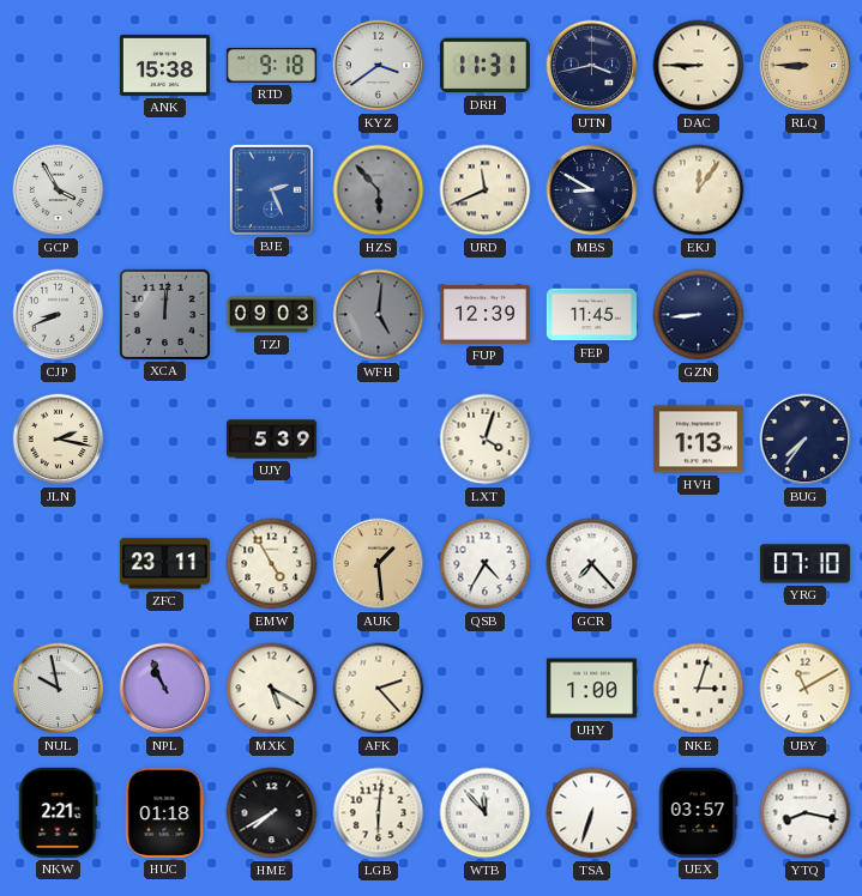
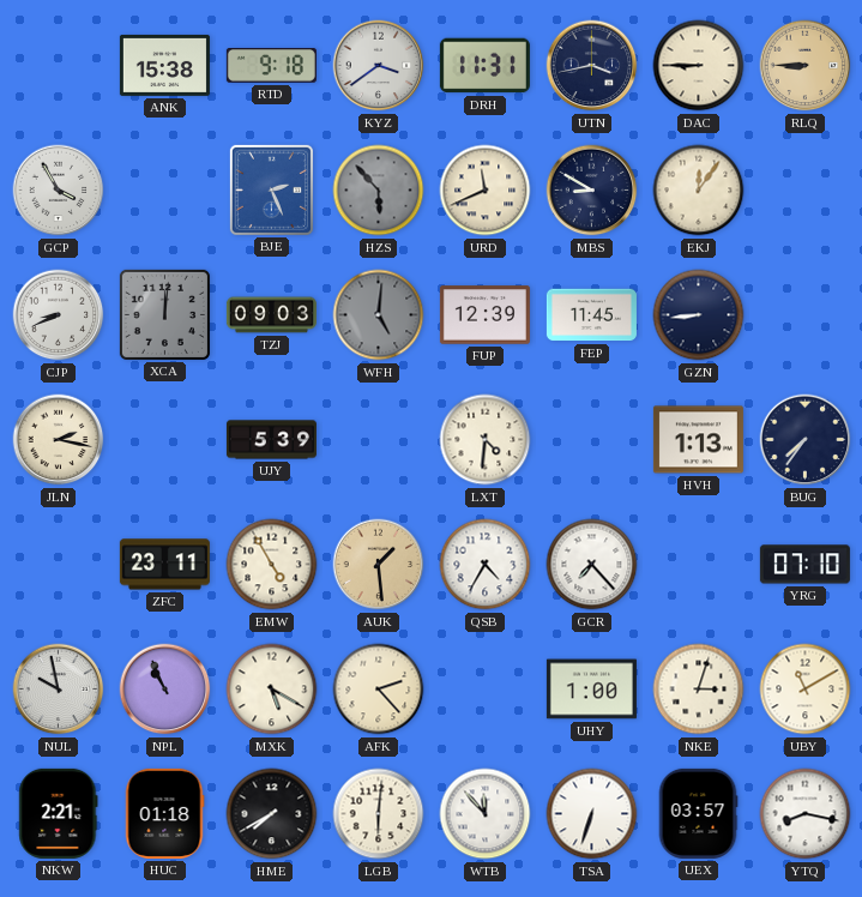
LXT: 4:03 -> 4:31
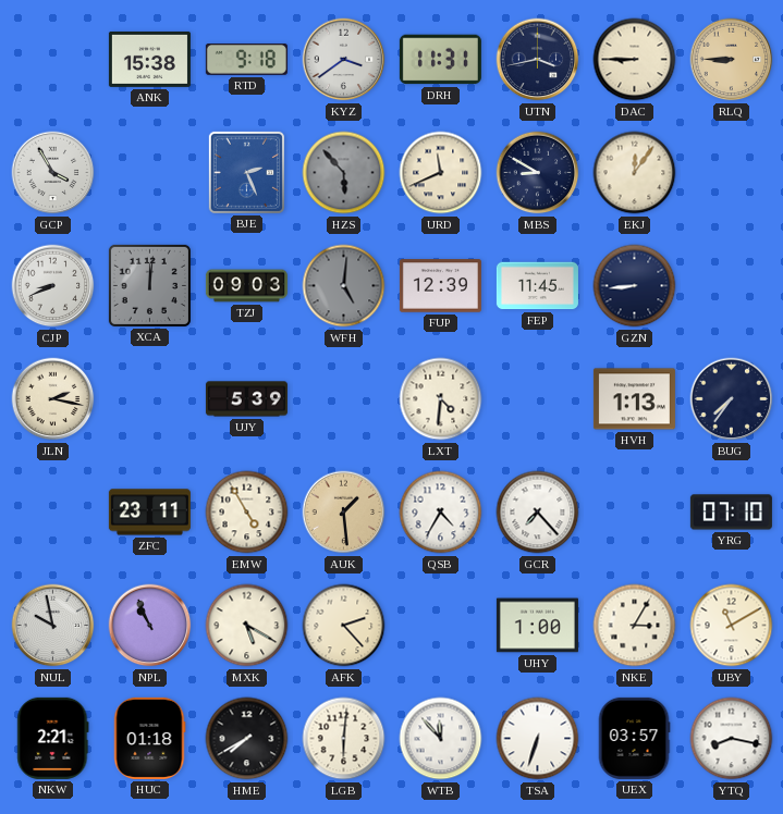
NKE: 3:03 -> 3:05
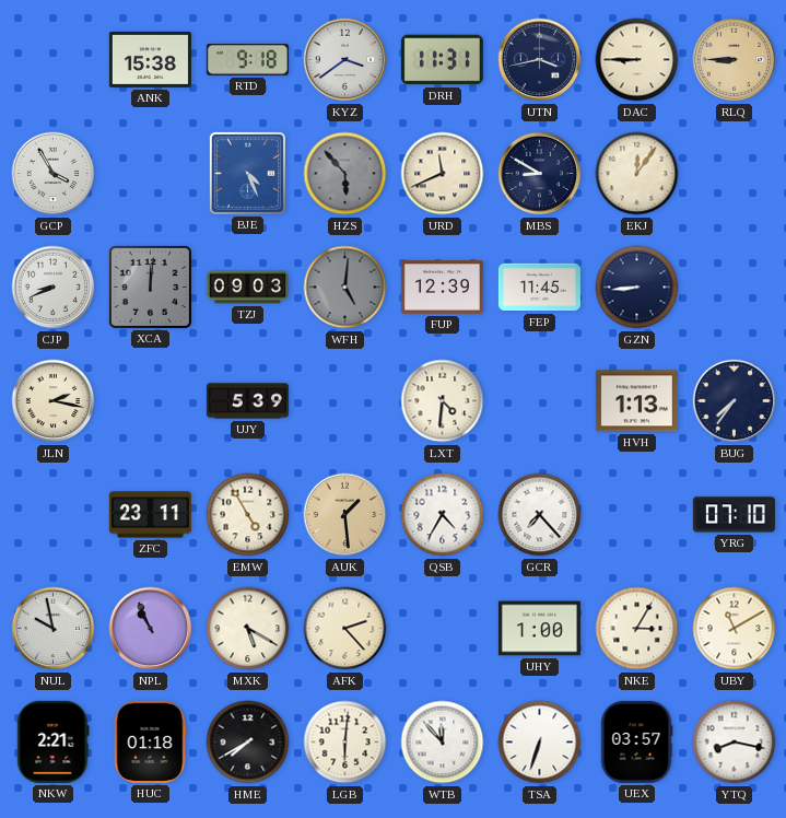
BJE: 2:26 -> 4:26
